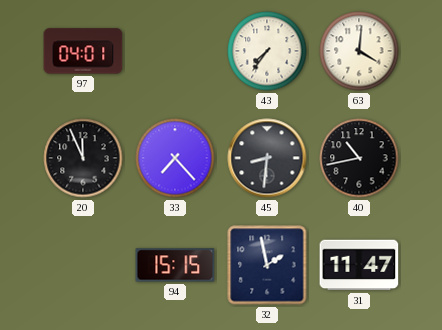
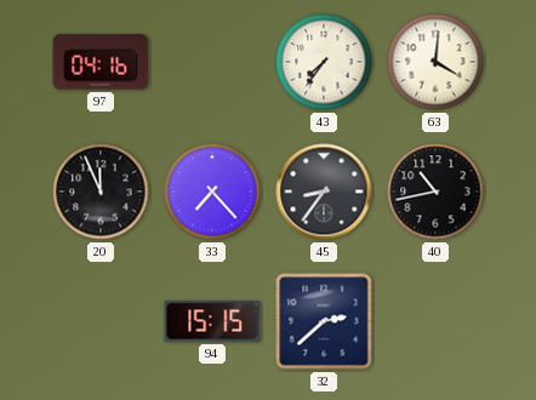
97: 04:01 -> 04:16
45: 8:31 -> 8:36
32: 1:58 -> 2:38
31: 11:47 -> none
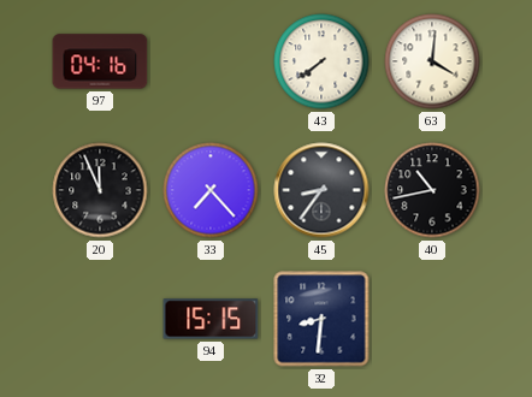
43: 7:36 -> 7:39
32: 2:38 -> 8:31
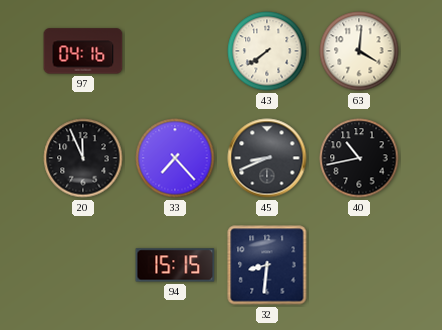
45: 8:36 -> 8:41
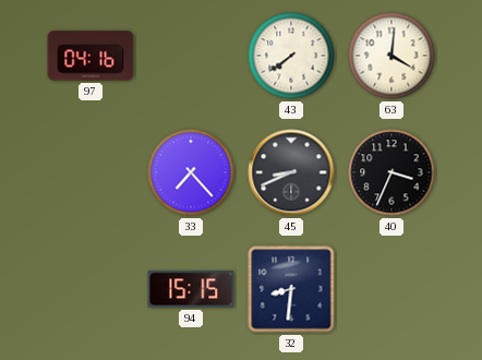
20: 11:56 -> none
40: 10:43 -> 3:34
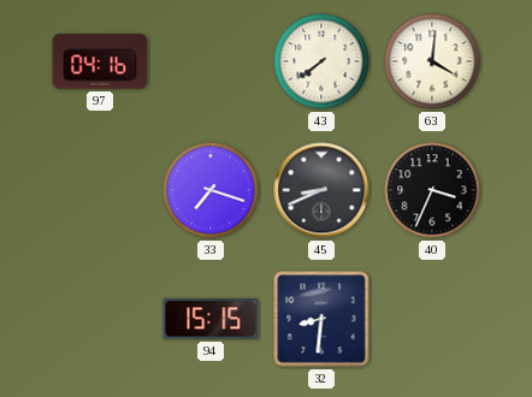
33: 7:23 -> 7:18
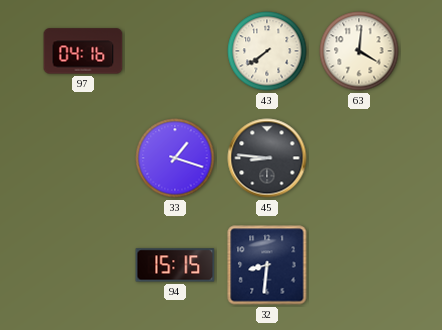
33: 7:18 -> 1:18
45: 8:41 -> 8:46
40: 3:34 -> none
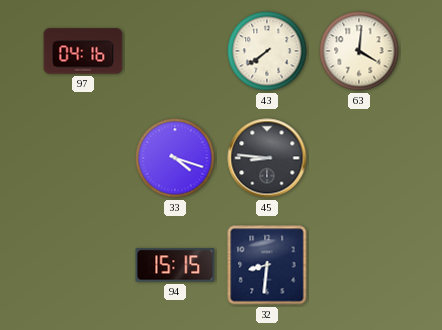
33: 1:18 -> 4:18
